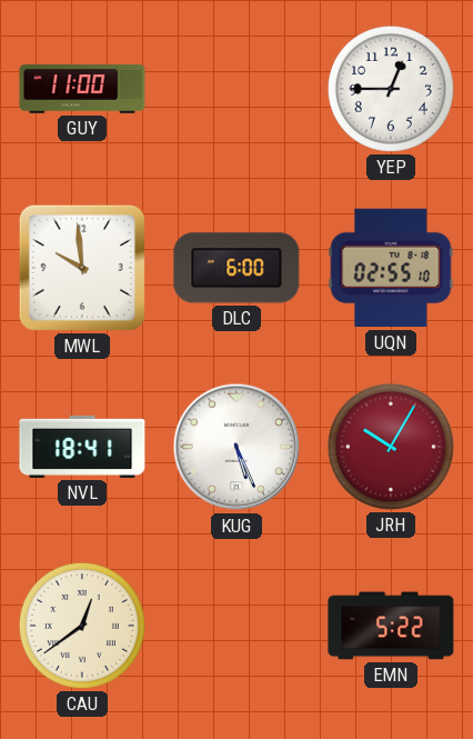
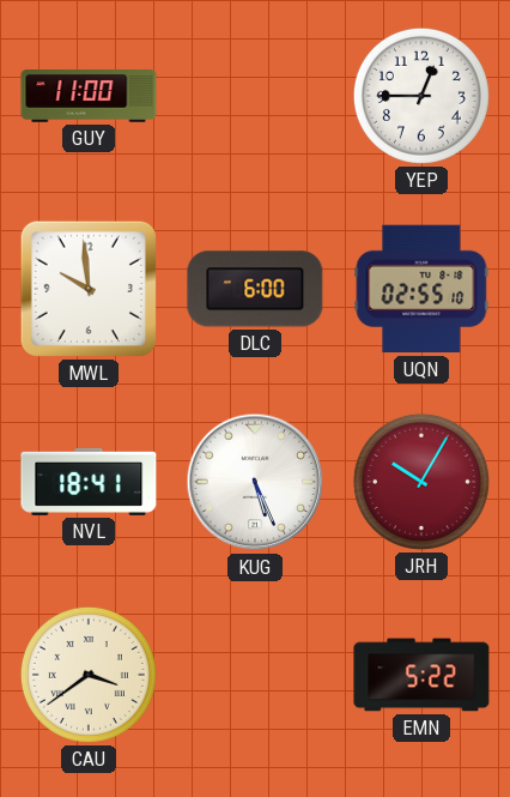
CAU: 12:39 -> 3:39
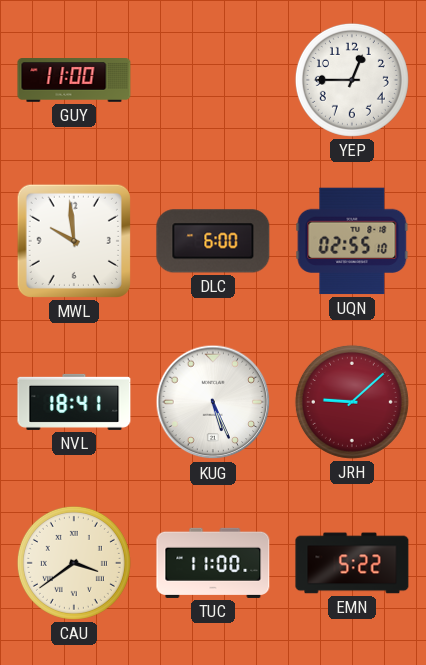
JRH: 10:05 -> 9:08
TUC: none -> 11:00
